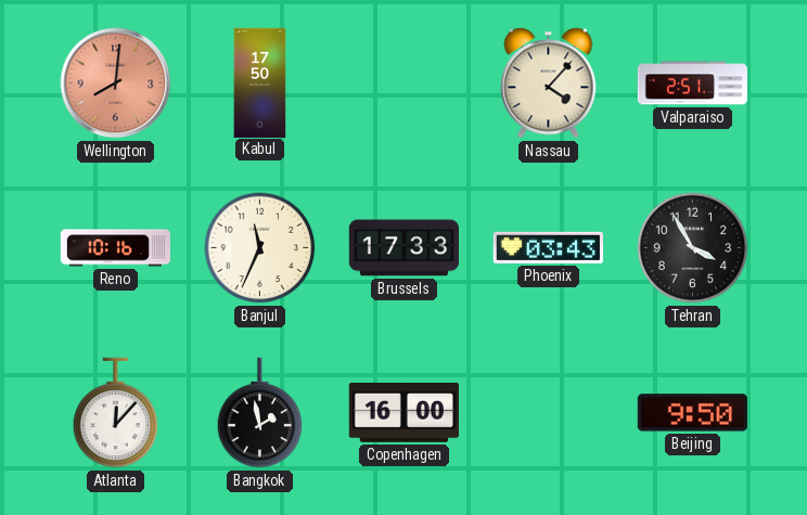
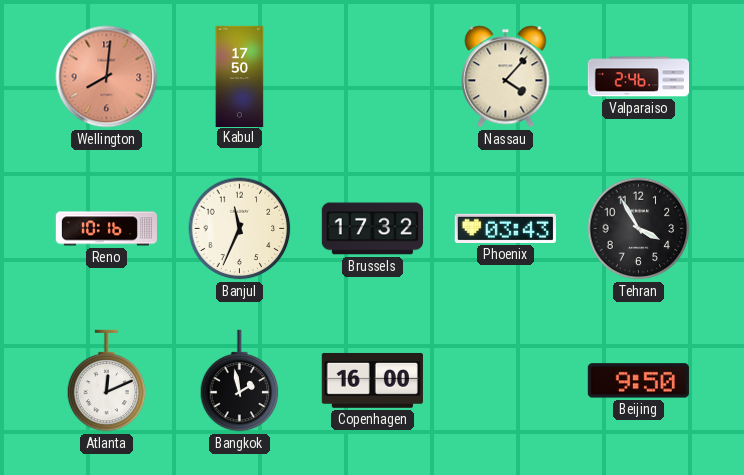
Valparaiso: 2:51 -> 2:46
Brussels: 17:33 -> 17:32
Atlanta: 12:07 -> 12:11
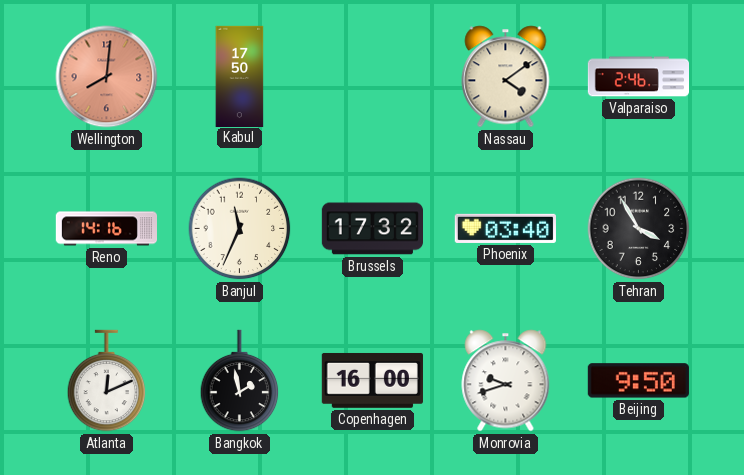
Nassau: 4:07 -> 4:09
Reno: 10:16 -> 14:16
Phoenix: 03:43 -> 03:40
Monrovia: none -> 9:42
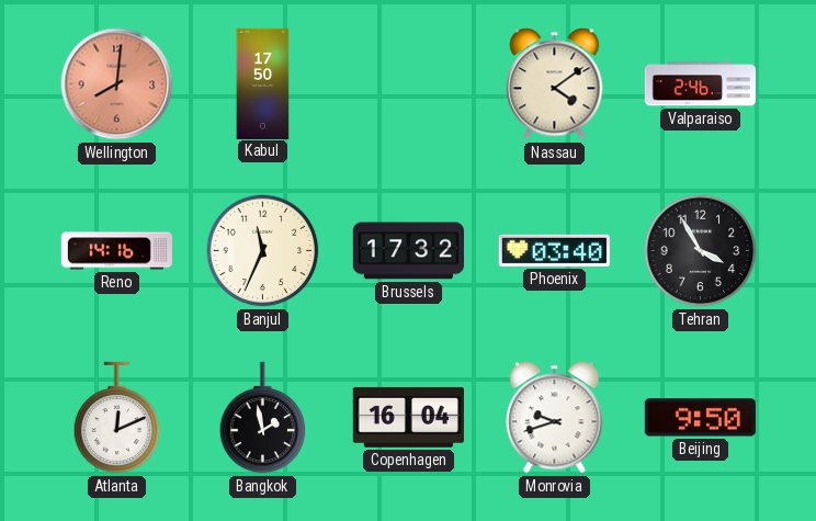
Copenhagen: 16:00 -> 16:04
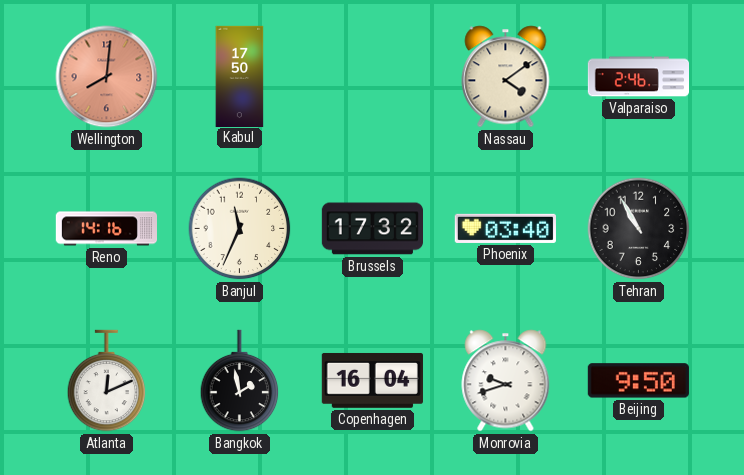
Tehran: 3:55 -> 10:55
